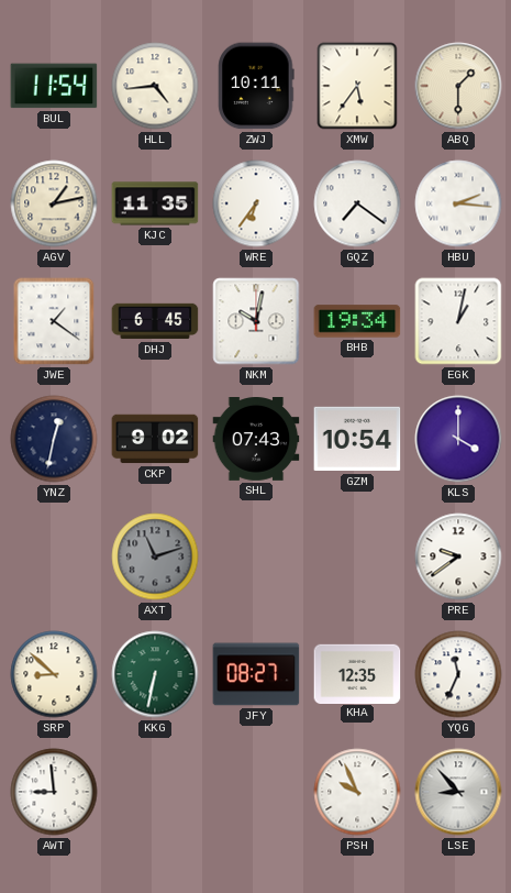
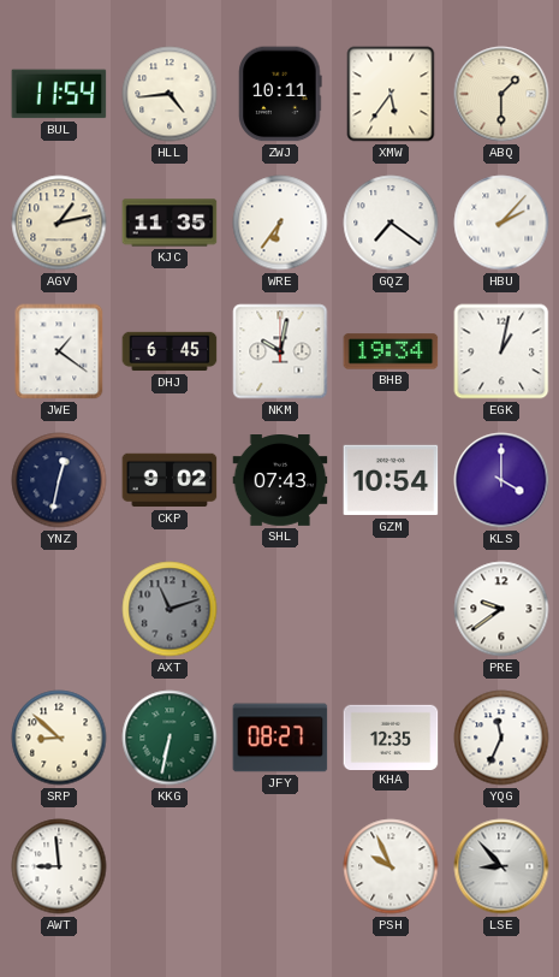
HBU: 2:16 -> 2:07
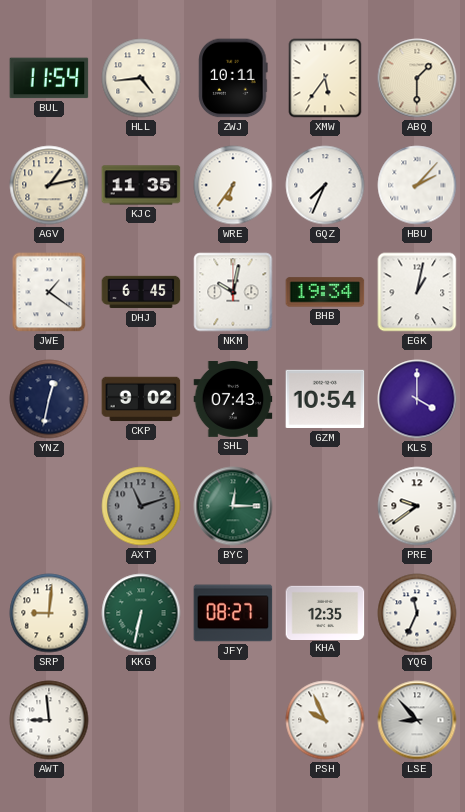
GQZ: 7:21 -> 7:34
BYC: none -> 12:15
SRP: 8:52 -> 9:01
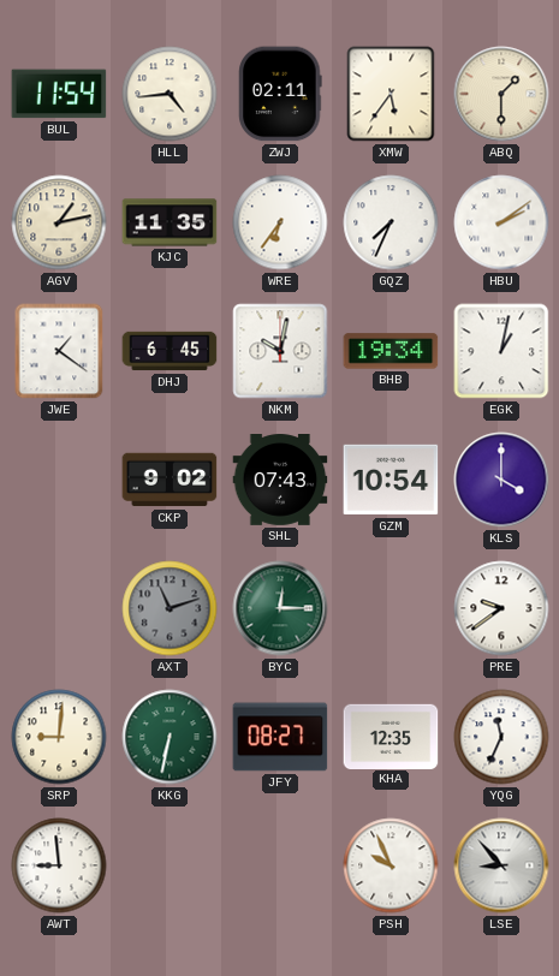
ZWJ: 10:11 -> 02:11
HBU: 2:07 -> 2:09
YNZ: 12:32 -> none
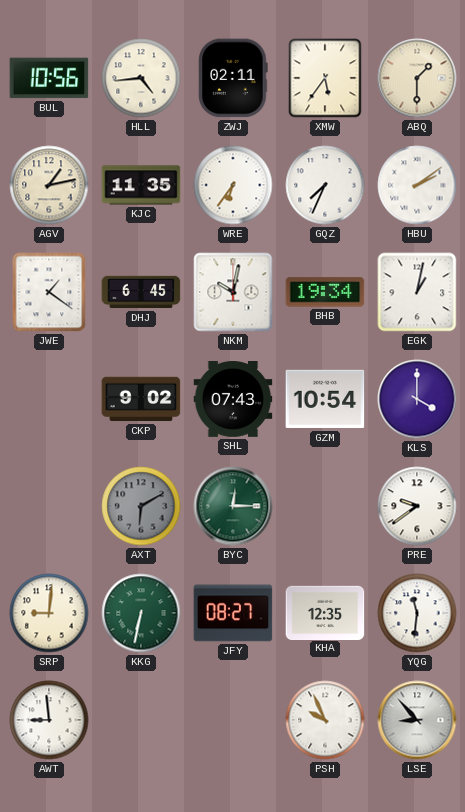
BUL: 11:54 -> 10:56
AXT: 11:12 -> 6:10
YQG: 11:34 -> 11:31
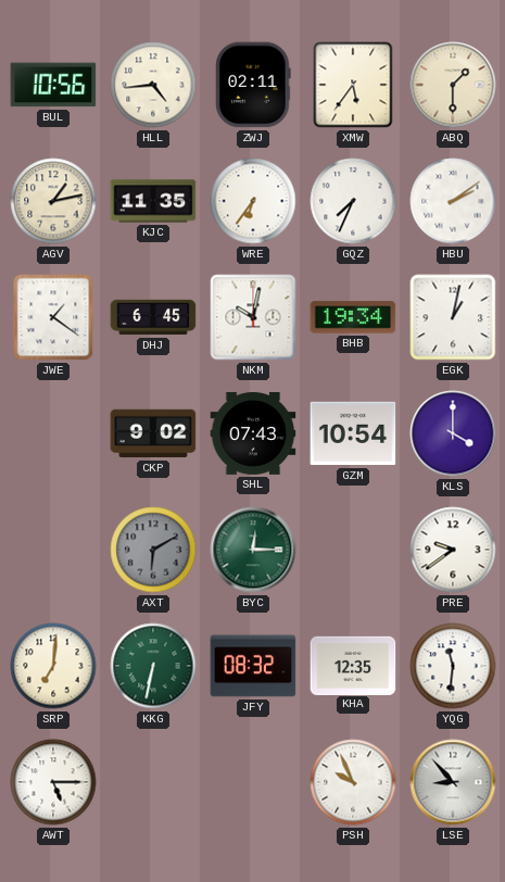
SRP: 9:01 -> 7:01
JFY: 08:27 -> 08:32
AWT: 8:59 -> 5:15
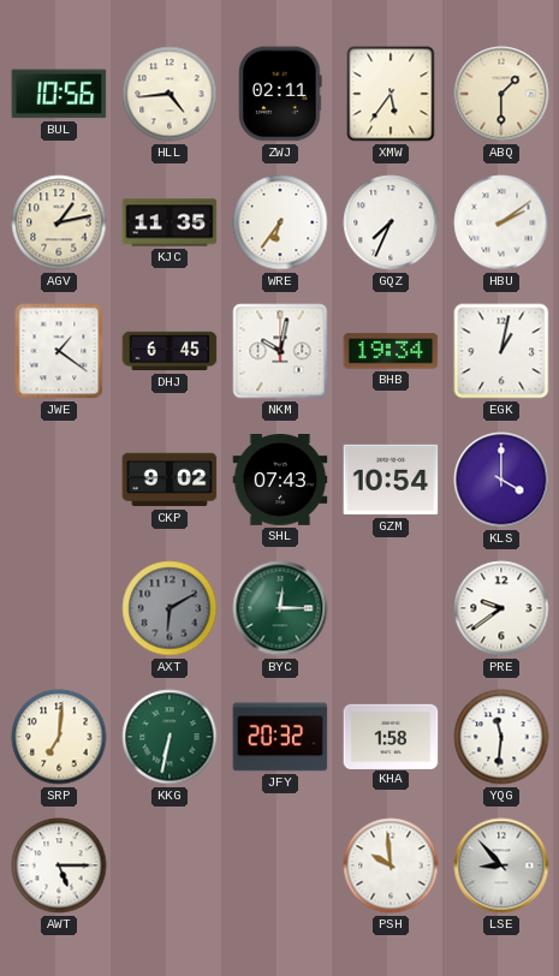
JFY: 08:32 -> 20:32
KHA: 12:35 -> 1:58
PSH: 9:56 -> 9:59
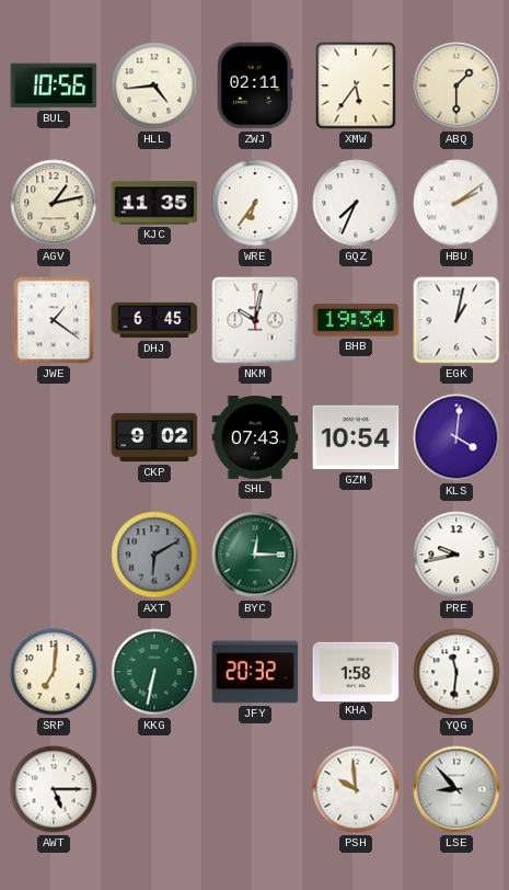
KLS: 4:00 -> 4:01
PRE: 9:39 -> 9:43
